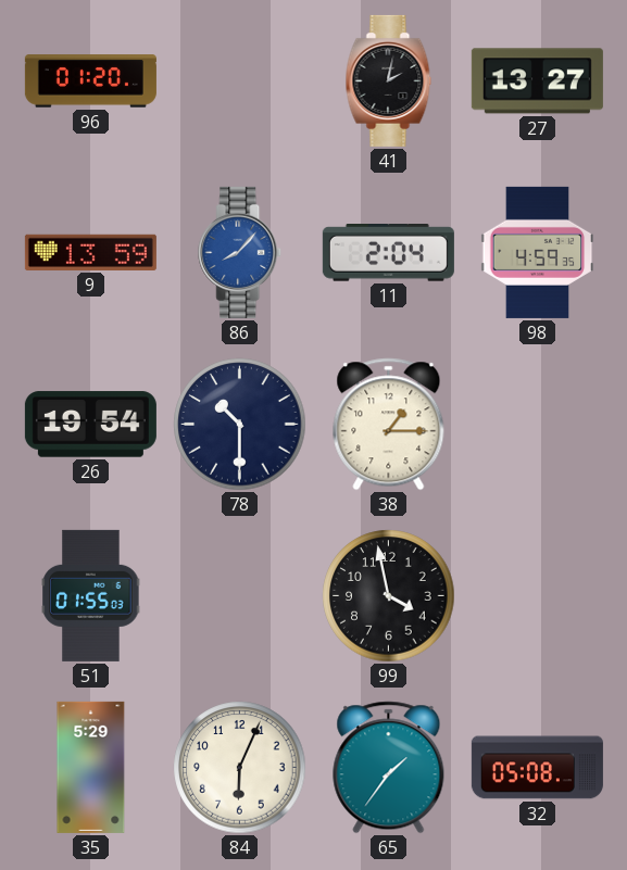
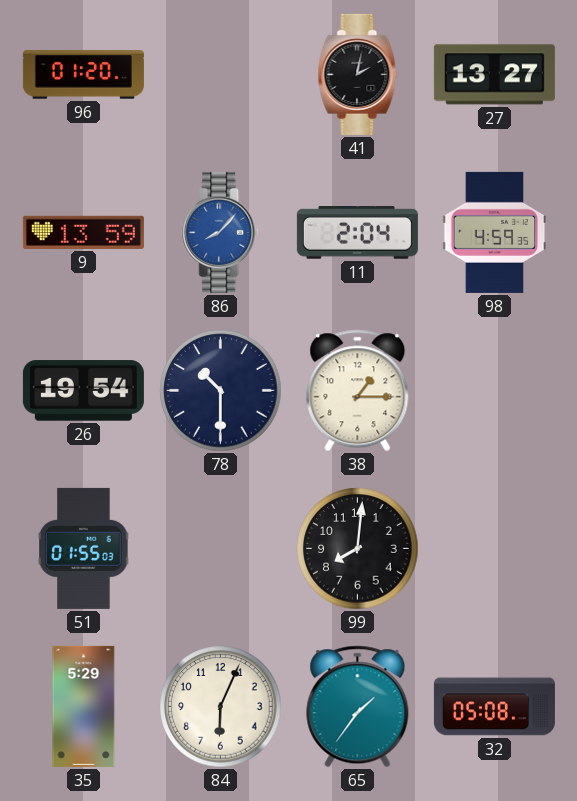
99: 3:58 -> 8:01
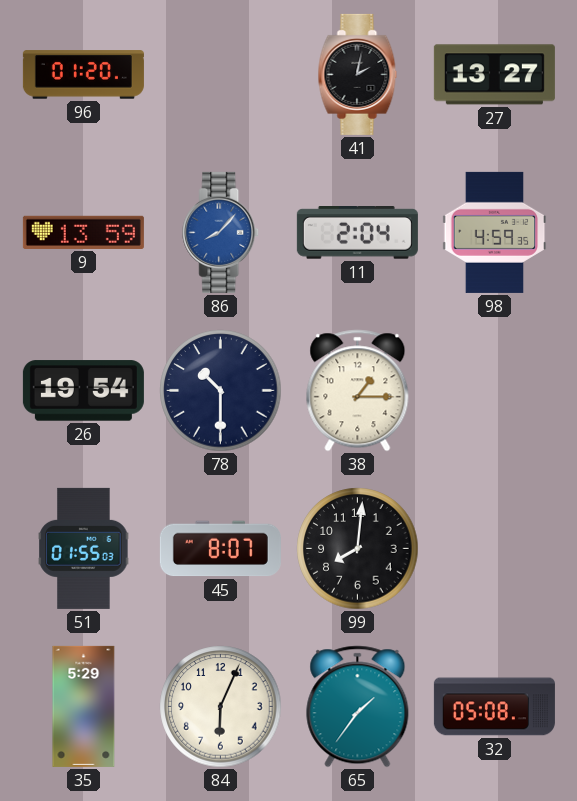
45: none -> 8:07
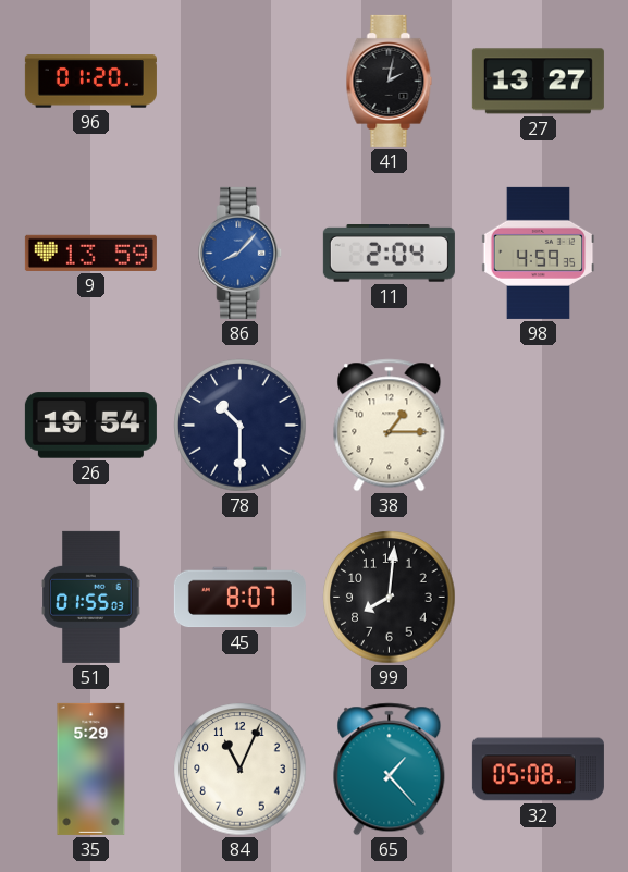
84: 6:04 -> 11:04
65: 1:36 -> 1:23
